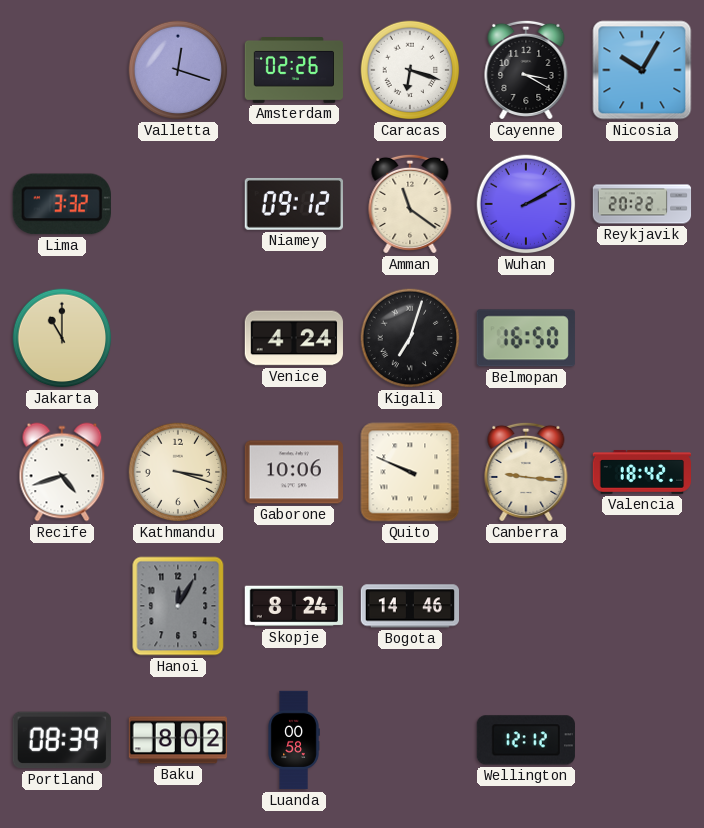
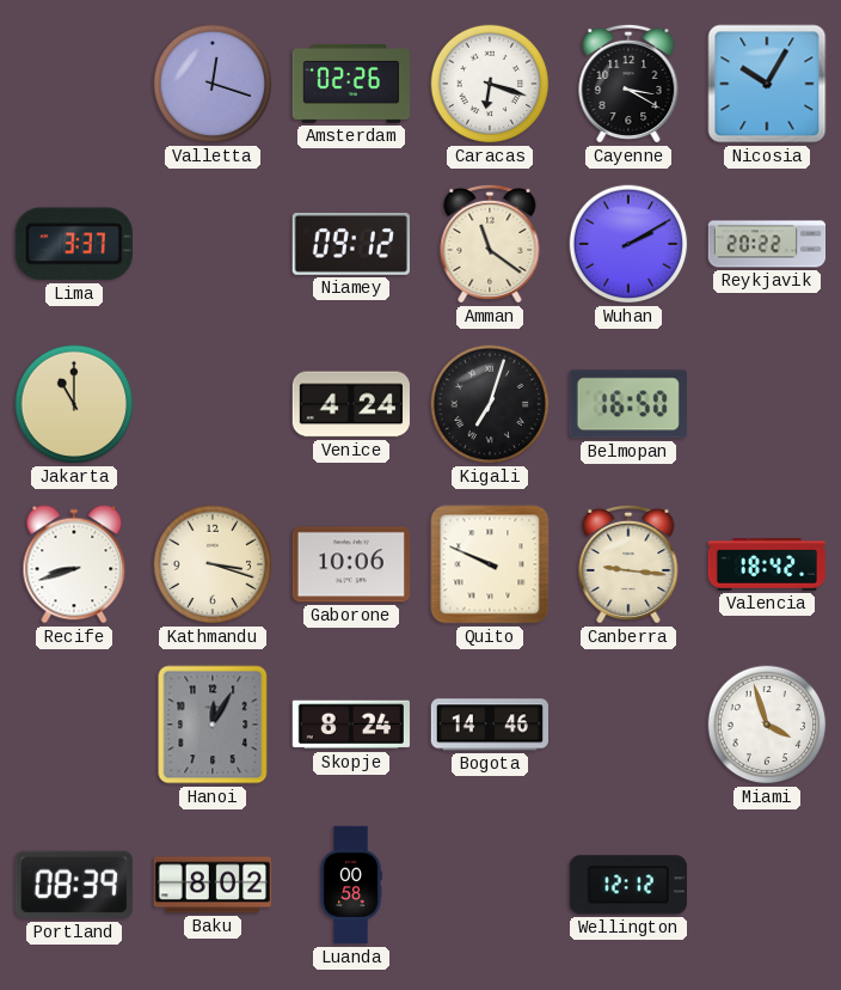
Lima: 3:32 -> 3:37
Recife: 4:42 -> 8:42
Miami: none -> 3:57
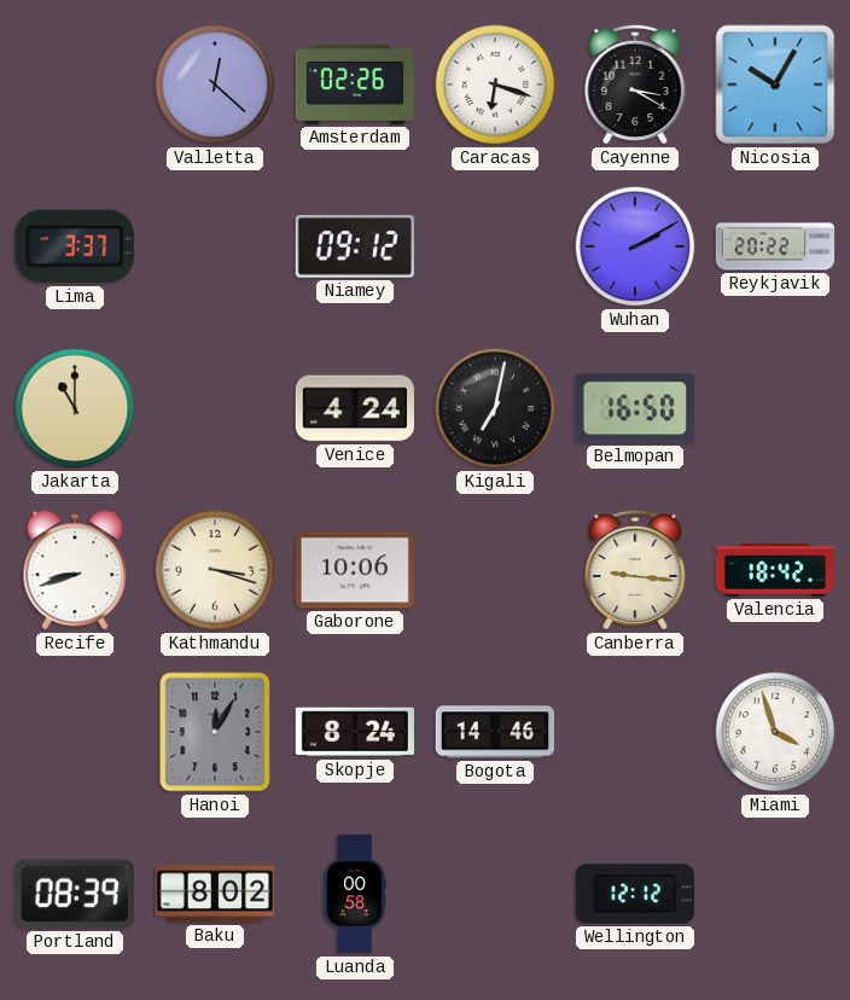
Valletta: 12:18 -> 12:22
Amman: 11:21 -> none
Kigali: 7:03 -> 7:02
Quito: 9:49 -> none
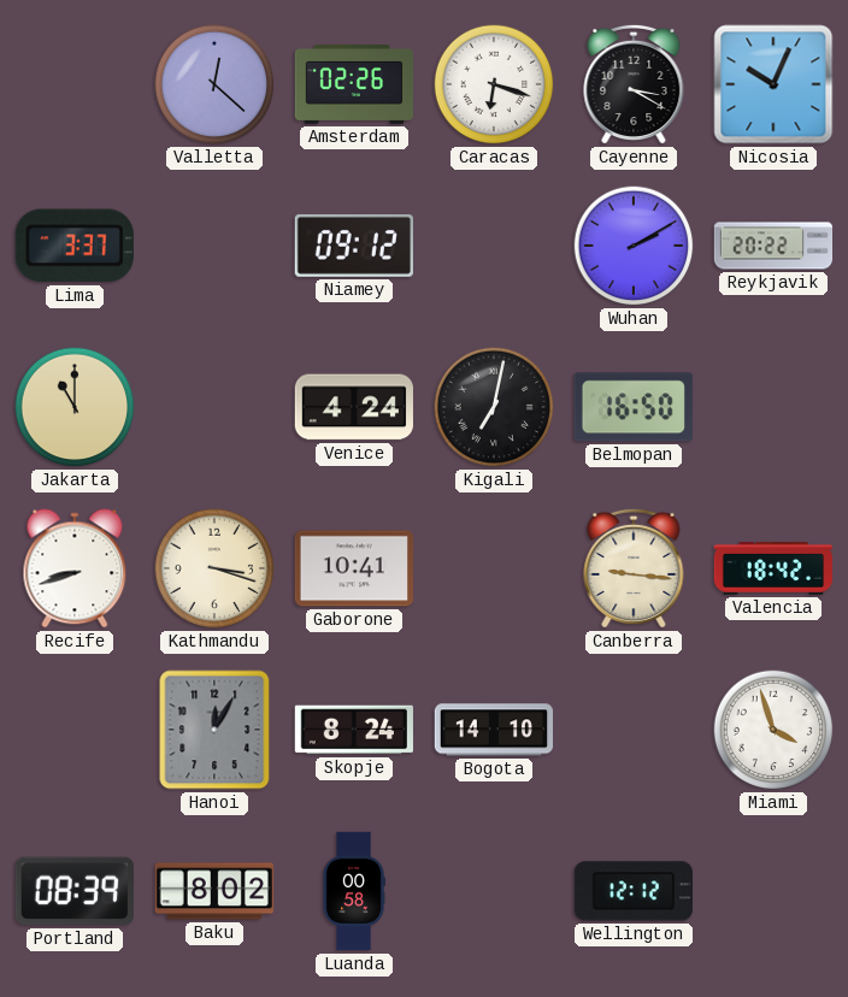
Nicosia: 10:05 -> 10:04
Gaborone: 10:06 -> 10:41
Bogota: 14:46 -> 14:10
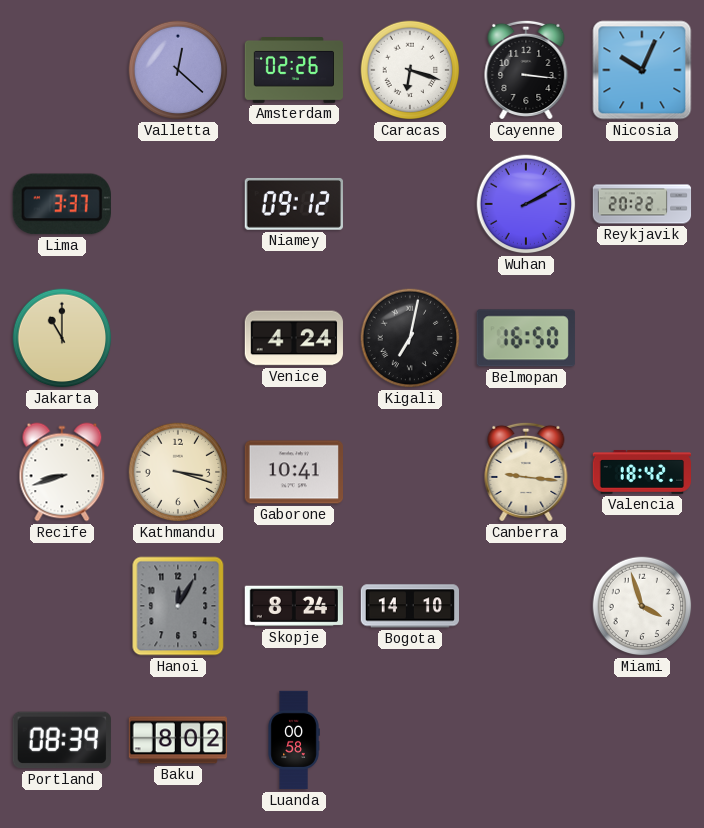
Cayenne: 3:20 -> 3:16
Wellington: 12:12 -> none
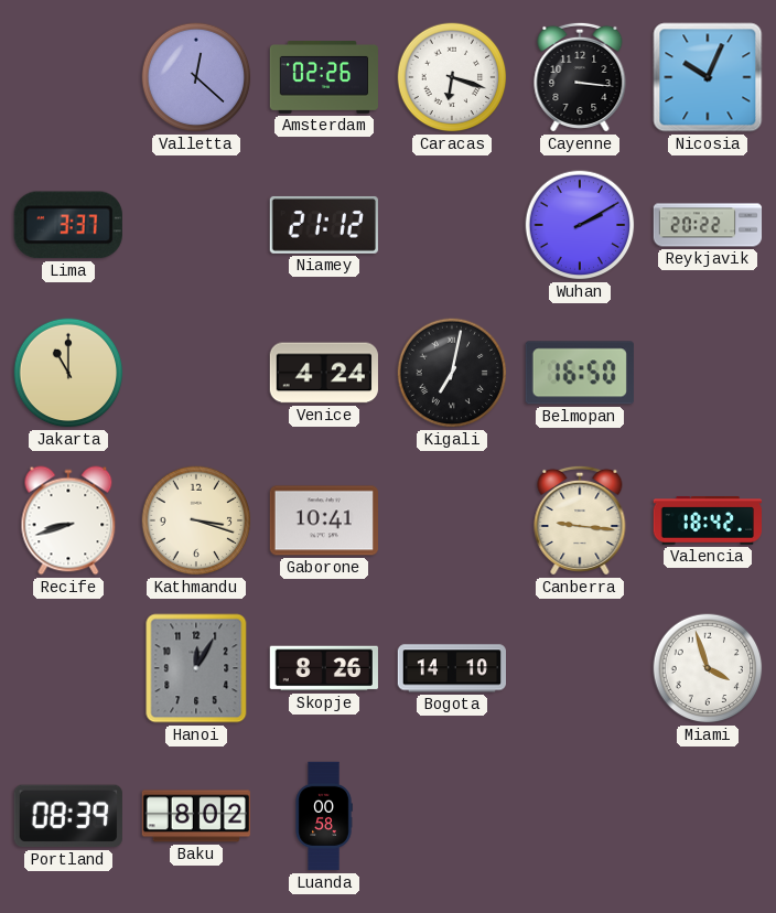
Niamey: 09:12 -> 21:12
Skopje: 8:24 -> 8:26
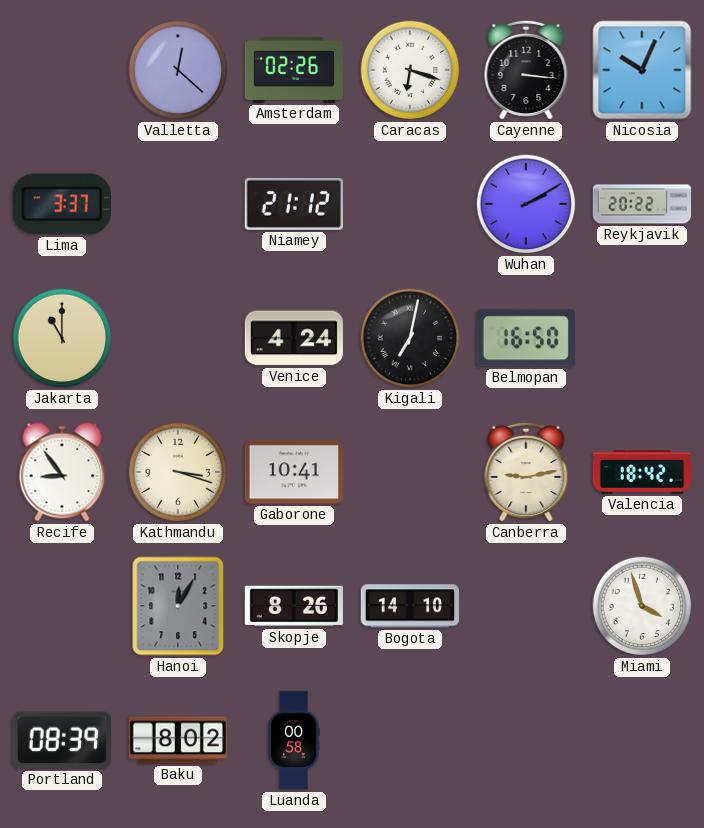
Recife: 8:42 -> 8:54
Canberra: 9:16 -> 9:13
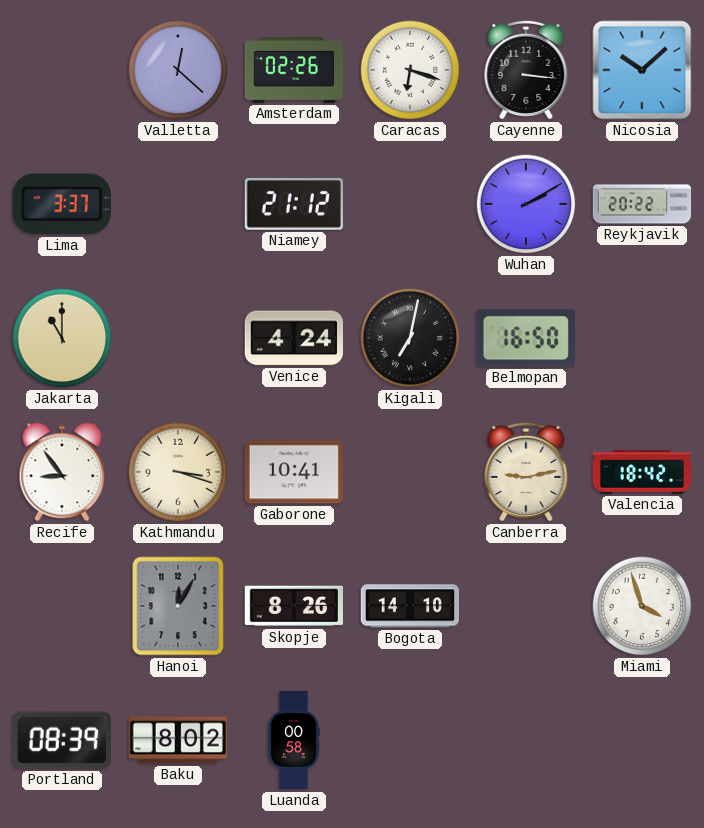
Nicosia: 10:04 -> 10:08
